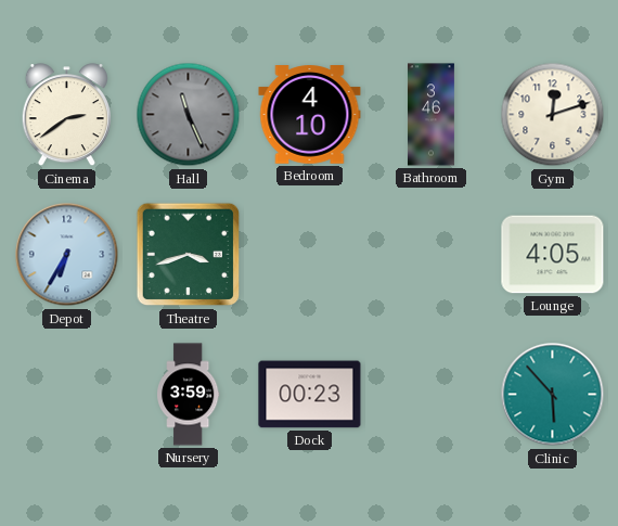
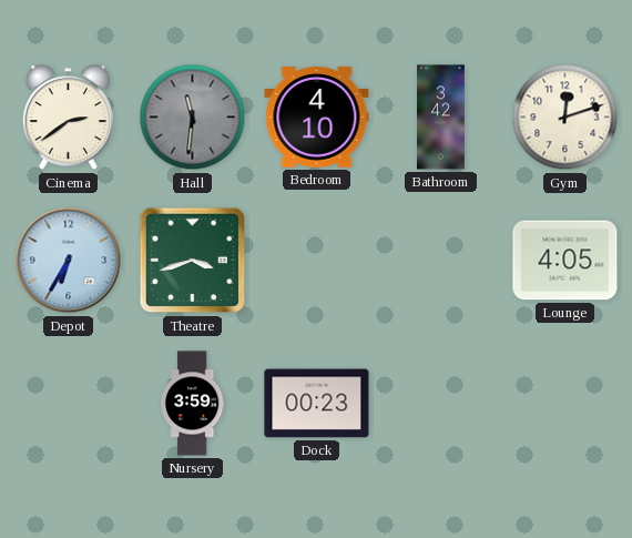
Hall: 11:26 -> 11:31
Bathroom: 3:46 -> 3:42
Clinic: 5:53 -> none
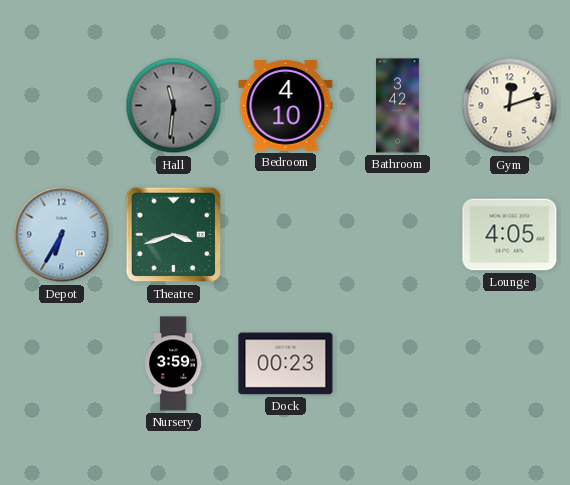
Cinema: 2:39 -> none
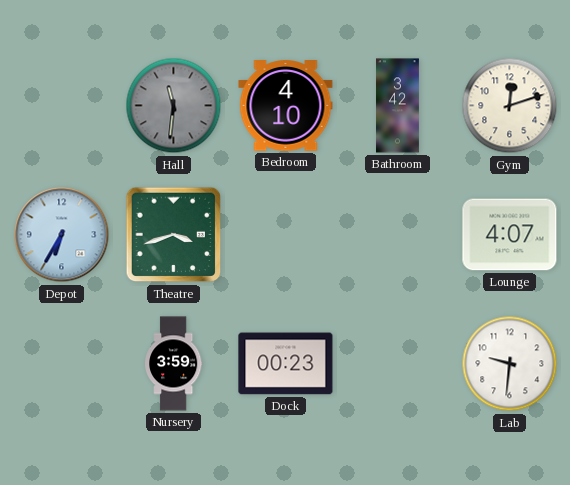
Lounge: 4:05 -> 4:07
Lab: none -> 9:31
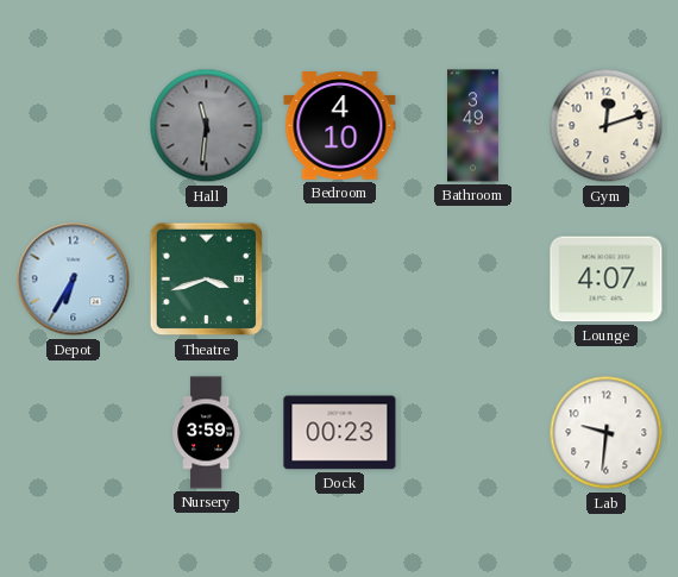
Bathroom: 3:42 -> 3:49
